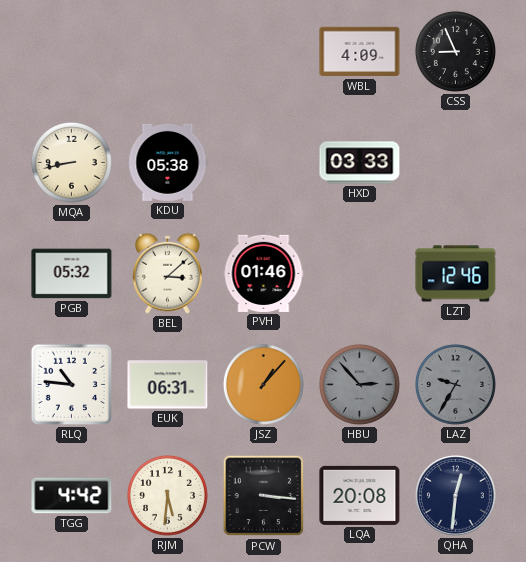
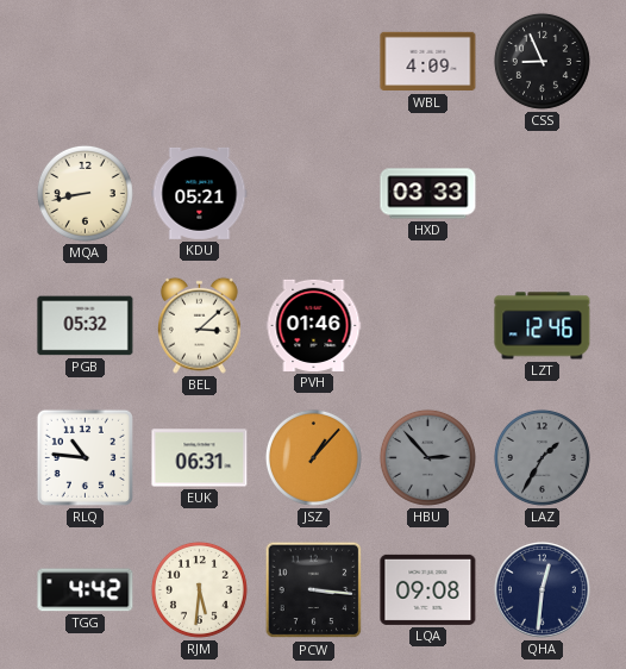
KDU: 05:38 -> 05:21
LAZ: 9:35 -> 1:35
LQA: 20:08 -> 09:08
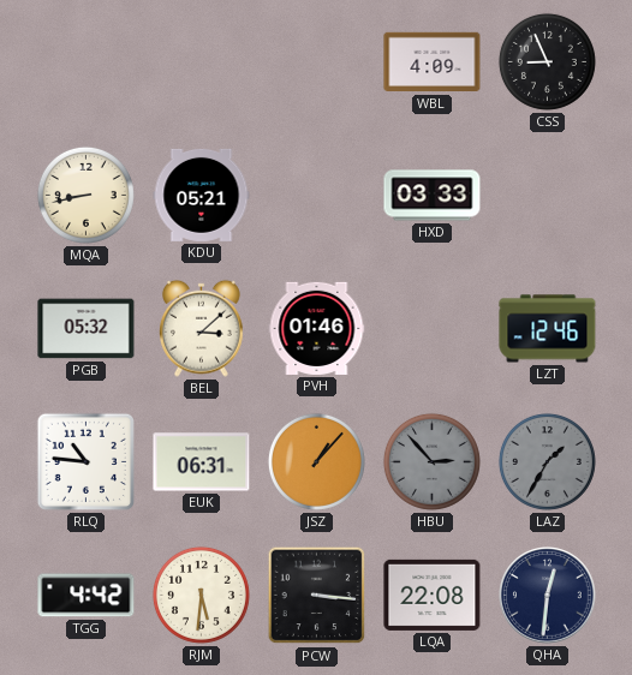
LQA: 09:08 -> 22:08
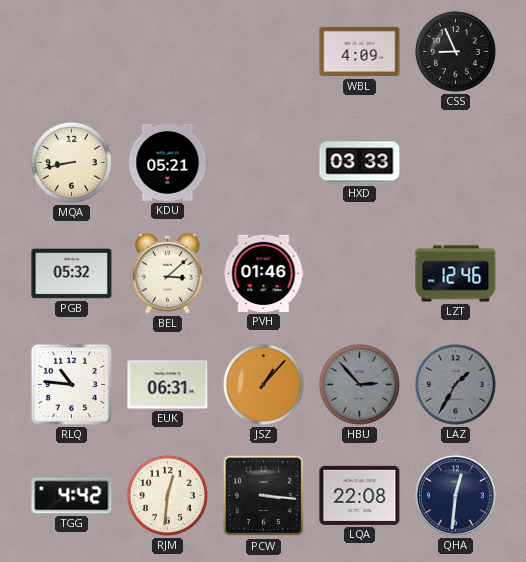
RJM: 5:31 -> 12:31
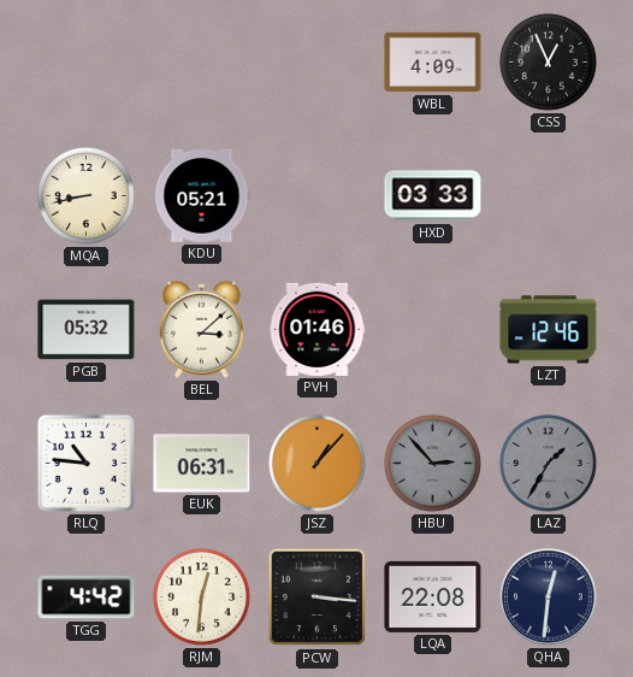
CSS: 8:56 -> 12:56
